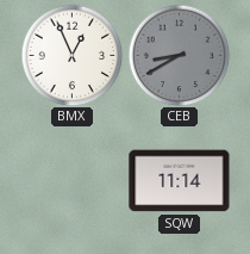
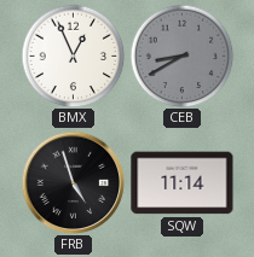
FRB: none -> 4:57
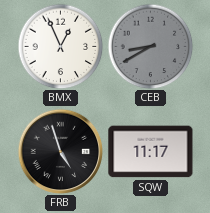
SQW: 11:14 -> 11:17
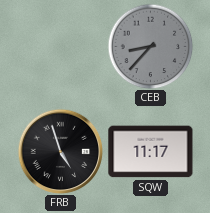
BMX: 12:56 -> none
CEB: 8:40 -> 8:37
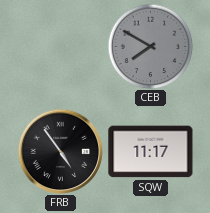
CEB: 8:37 -> 7:50
FRB: 4:57 -> 4:54
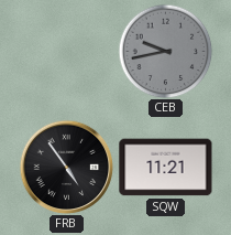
CEB: 7:50 -> 9:43
SQW: 11:17 -> 11:21
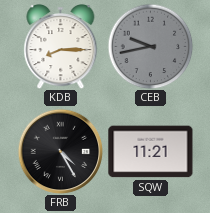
KDB: none -> 8:15
FRB: 4:54 -> 4:25
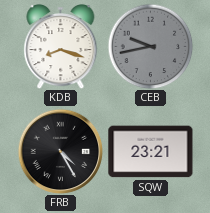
KDB: 8:15 -> 8:18
SQW: 11:21 -> 23:21
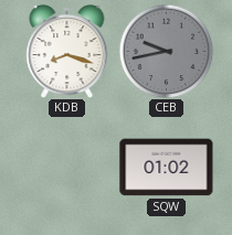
FRB: 4:25 -> none
SQW: 23:21 -> 01:02
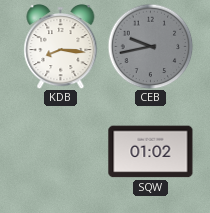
KDB: 8:18 -> 8:16
